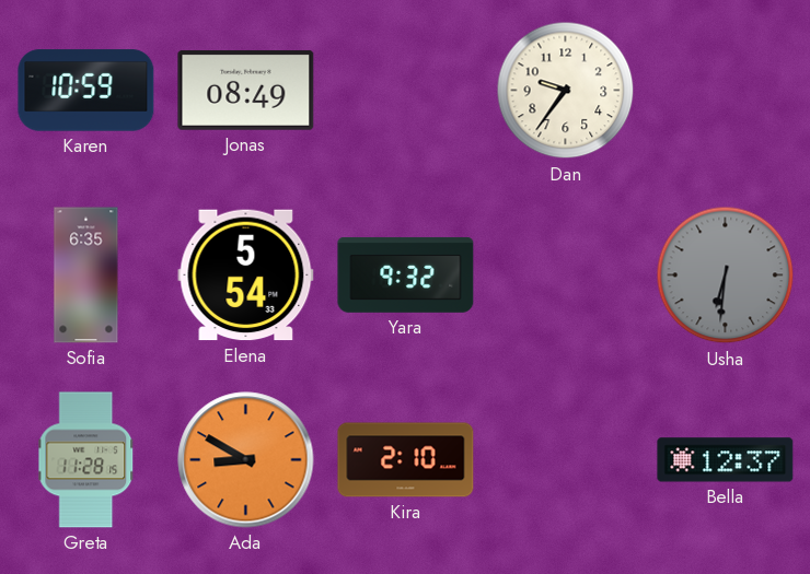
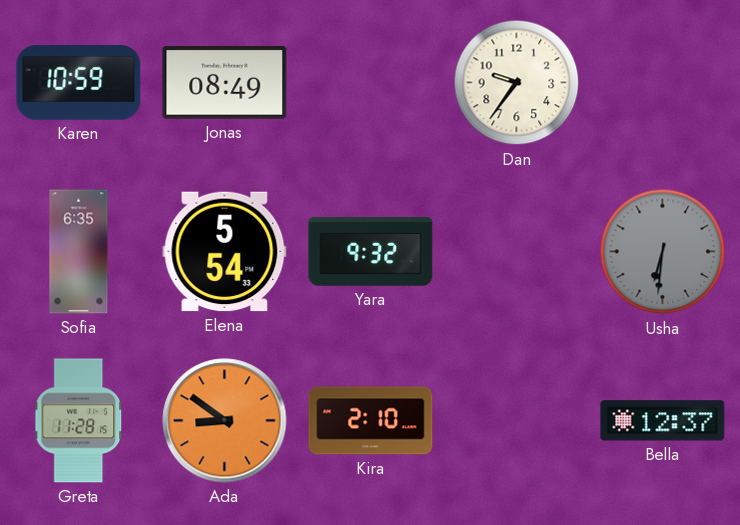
Ada: 8:50 -> 8:51
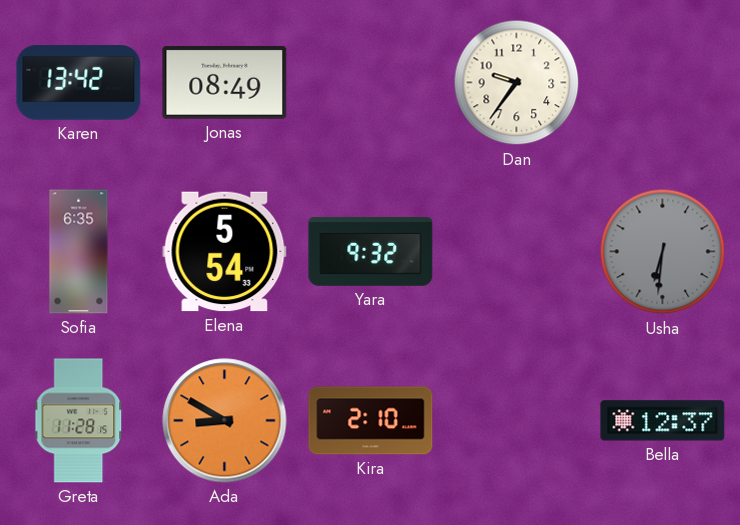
Karen: 10:59 -> 13:42
Ada: 8:51 -> 8:50
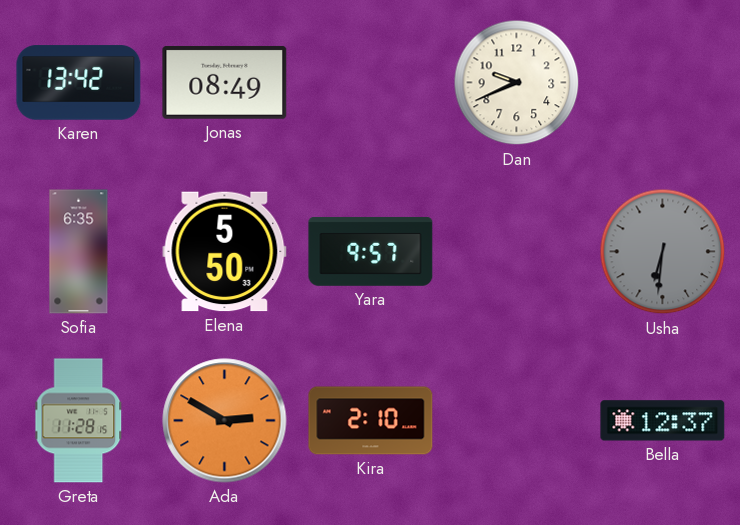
Dan: 9:36 -> 9:41
Elena: 5:54 -> 5:50
Yara: 9:32 -> 9:57
Ada: 8:50 -> 2:50
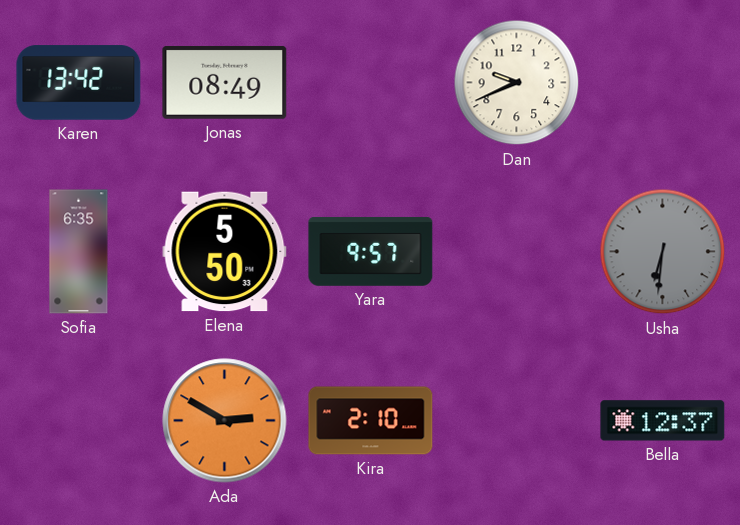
Greta: 11:28 -> none
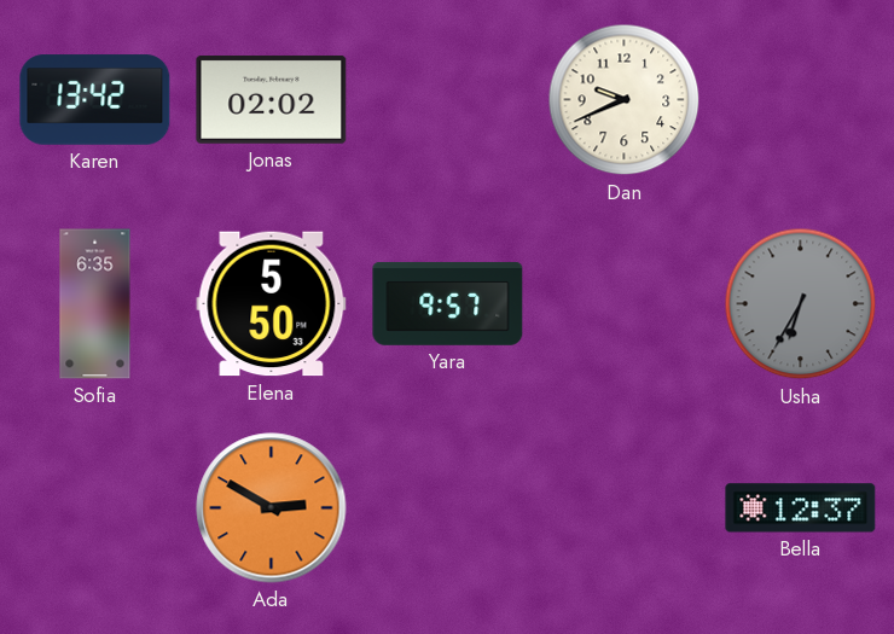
Jonas: 08:49 -> 02:02
Usha: 6:31 -> 6:35
Kira: 2:10 -> none
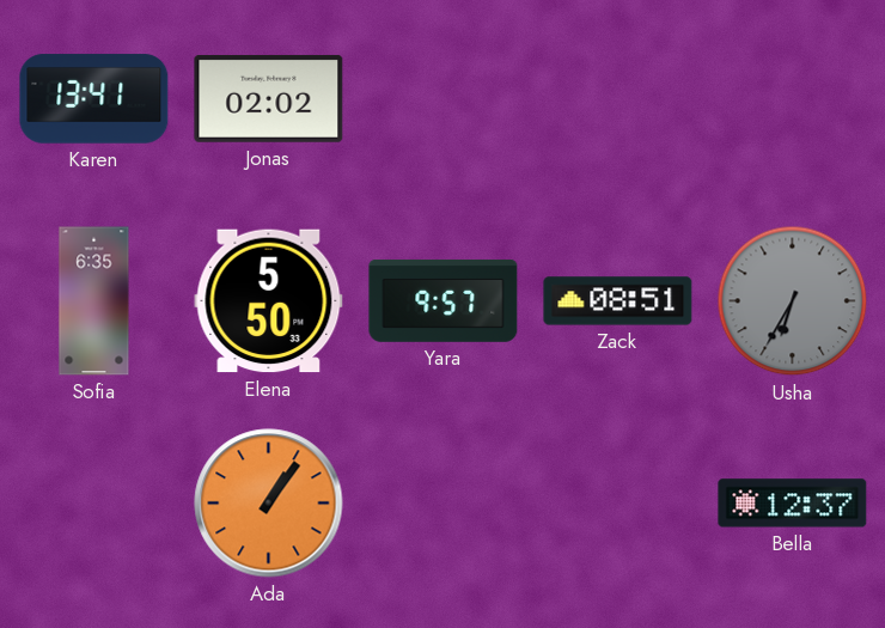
Karen: 13:42 -> 13:41
Dan: 9:41 -> none
Zack: none -> 08:51
Ada: 2:50 -> 1:06
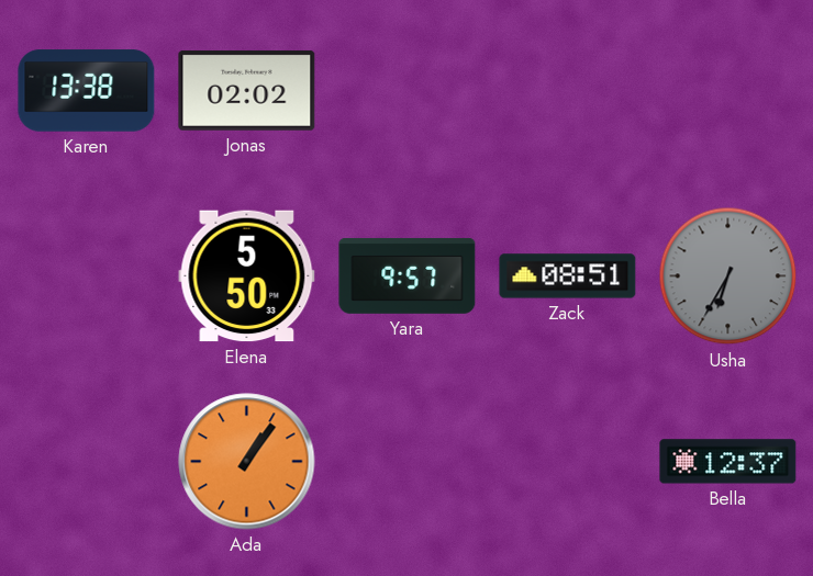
Karen: 13:41 -> 13:38
Sofia: 6:35 -> none
